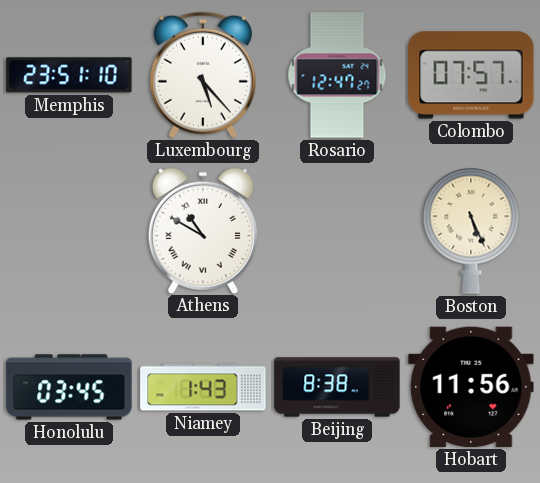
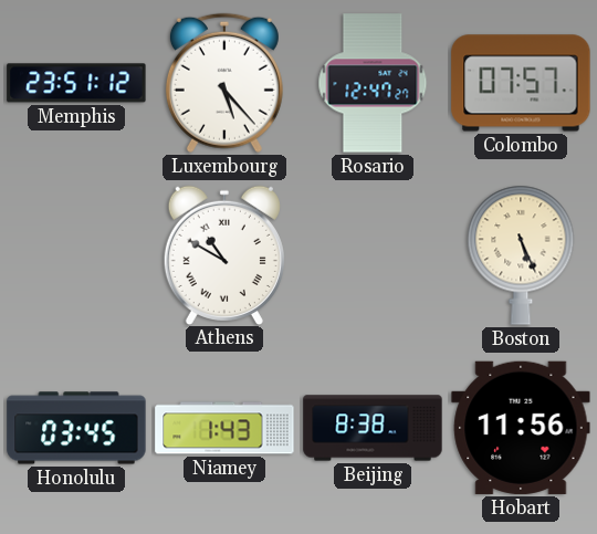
Memphis: 23:51:10 -> 23:51:12
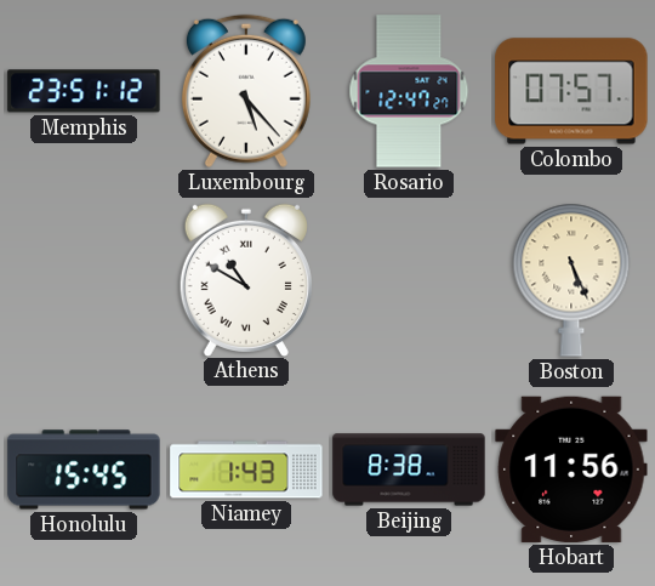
Honolulu: 03:45 -> 15:45
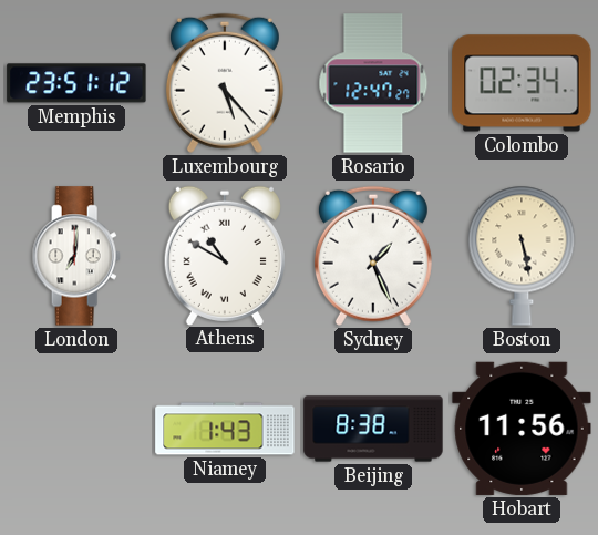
Colombo: 07:57 -> 02:34
London: none -> 7:01
Sydney: none -> 1:26
Boston: 5:26 -> 5:28
Honolulu: 15:45 -> none
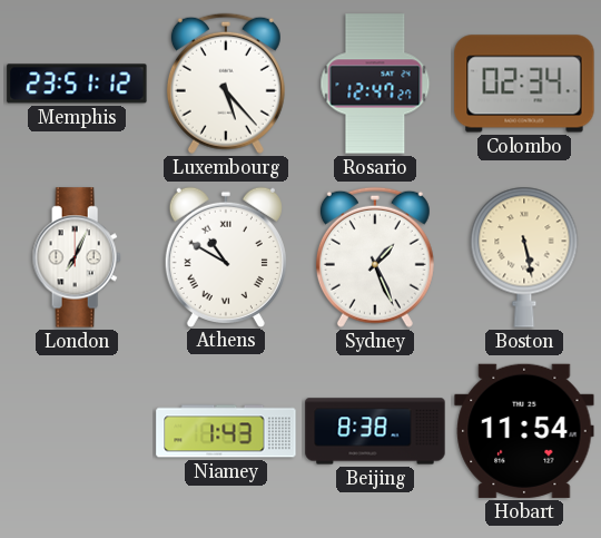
London: 7:01 -> 7:04
Hobart: 11:56 -> 11:54
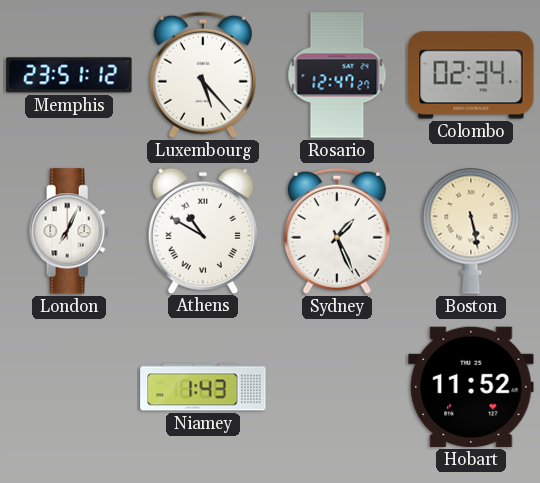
Beijing: 8:38 -> none
Hobart: 11:54 -> 11:52
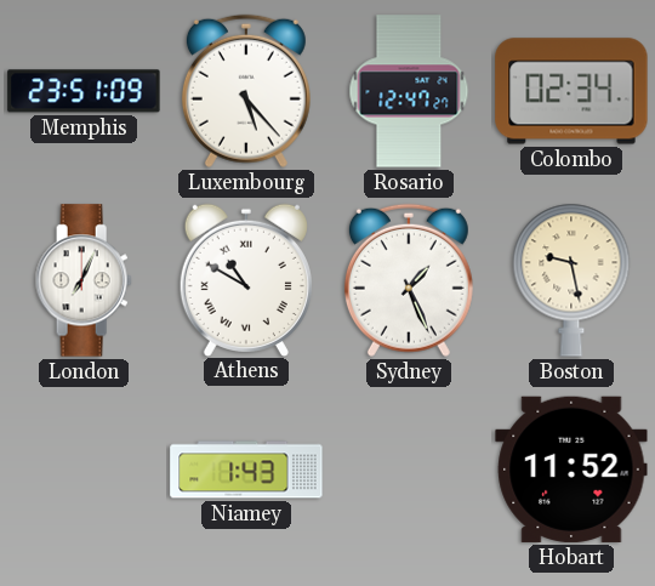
Memphis: 23:51:12 -> 23:51:09
Boston: 5:28 -> 9:28
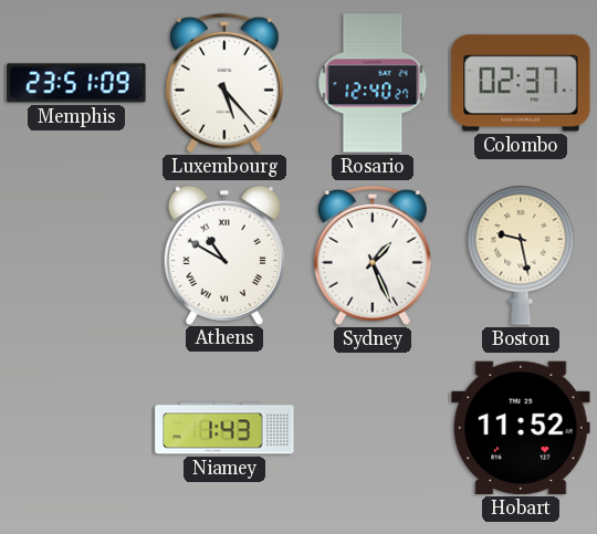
Rosario: 12:47 -> 12:40
Colombo: 02:34 -> 02:37
London: 7:04 -> none
